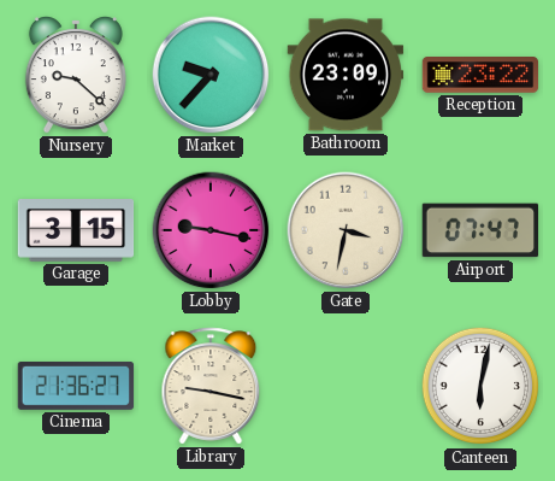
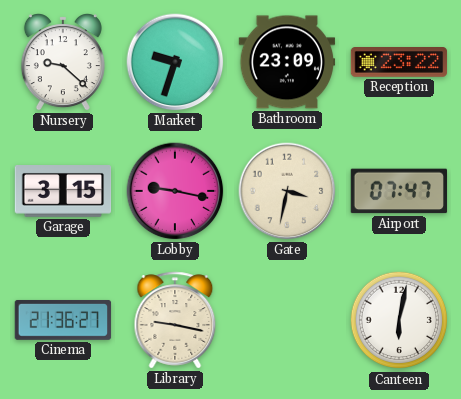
Market: 9:37 -> 9:33
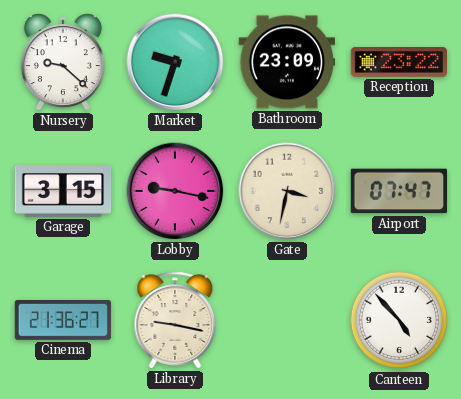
Canteen: 6:02 -> 4:53
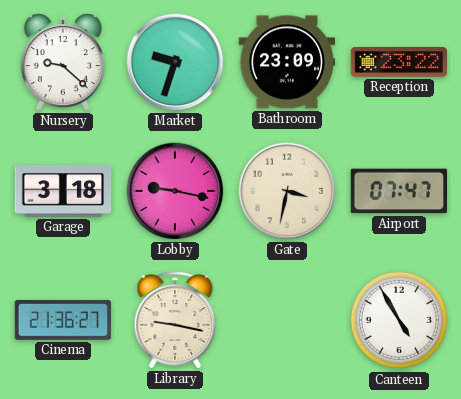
Garage: 3:15 -> 3:18
Canteen: 4:53 -> 4:55
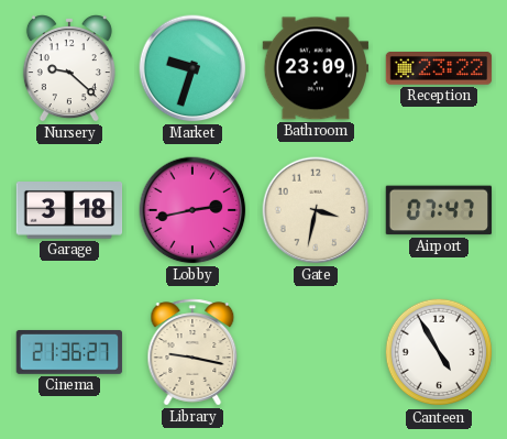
Lobby: 9:17 -> 2:43
